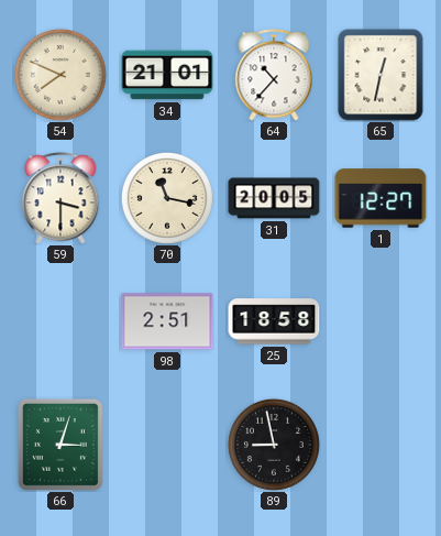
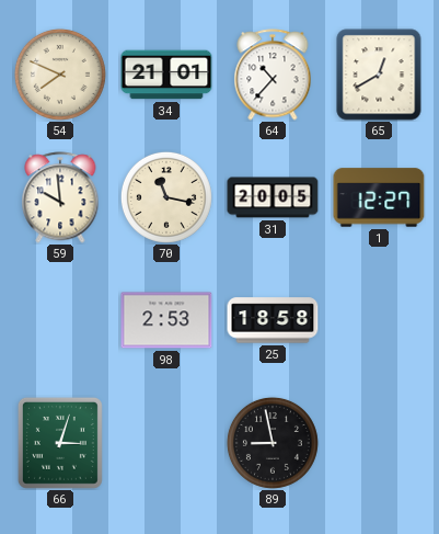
65: 12:32 -> 12:40
59: 3:30 -> 9:59
98: 2:51 -> 2:53
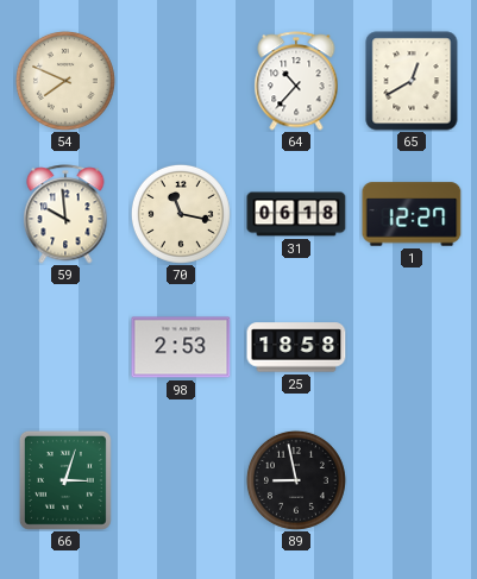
34: 21:01 -> none
31: 20:05 -> 06:18
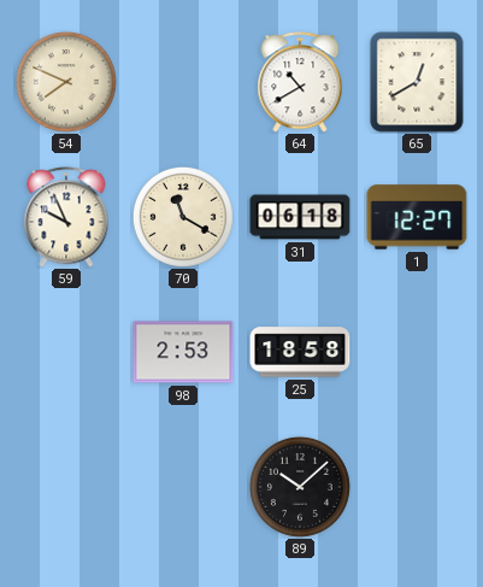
64: 10:37 -> 10:40
59: 9:59 -> 9:56
70: 11:17 -> 11:20
66: 3:03 -> none
89: 8:58 -> 10:08
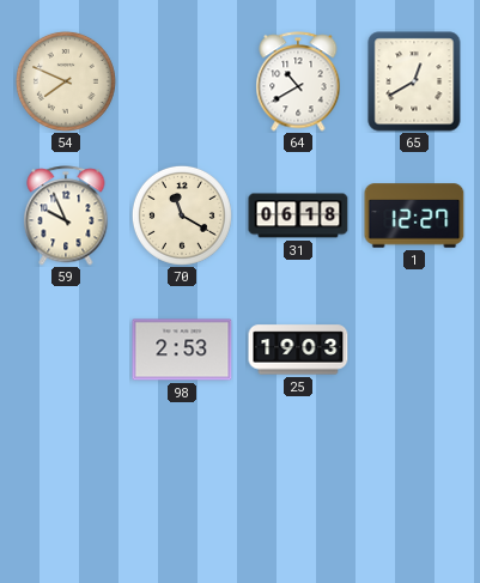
25: 18:58 -> 19:03
89: 10:08 -> none
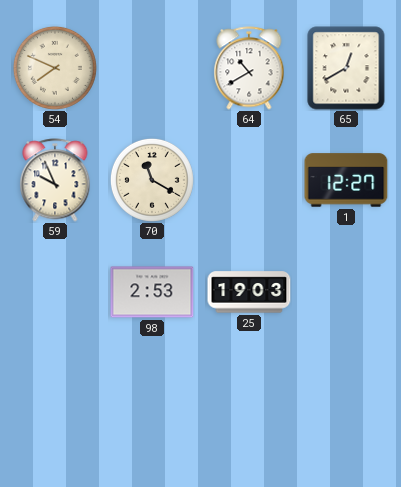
31: 06:18 -> none
